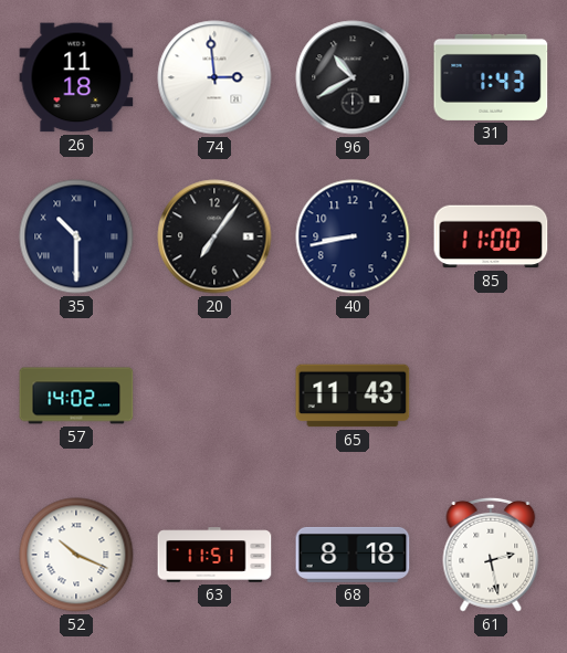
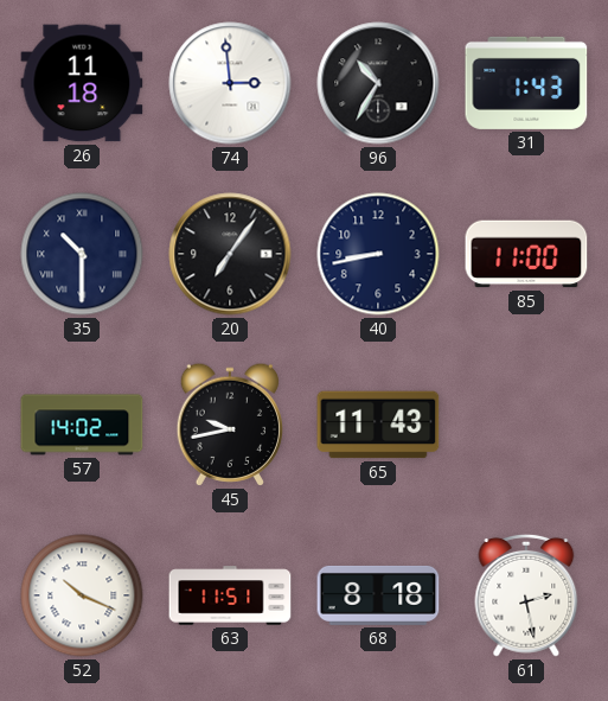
96: 10:40 -> 10:35
45: none -> 9:43
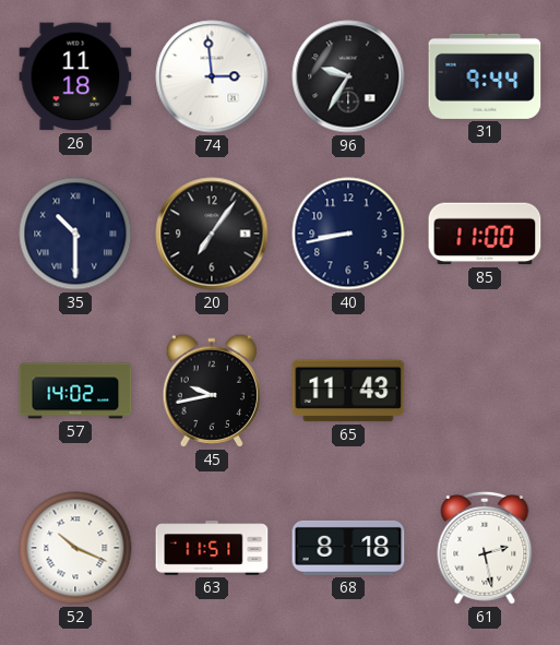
96: 10:35 -> 9:35
31: 1:43 -> 9:44
